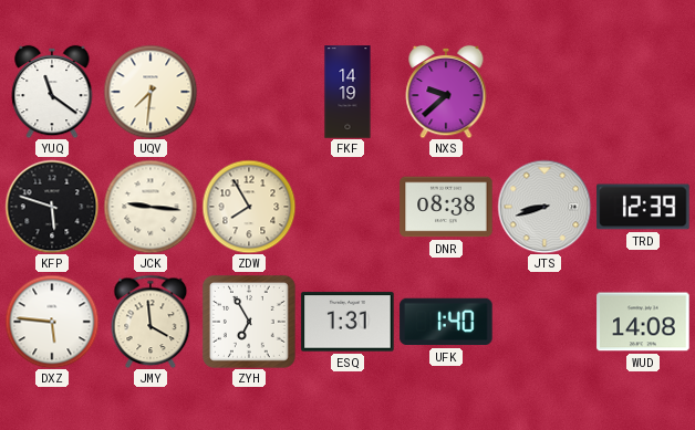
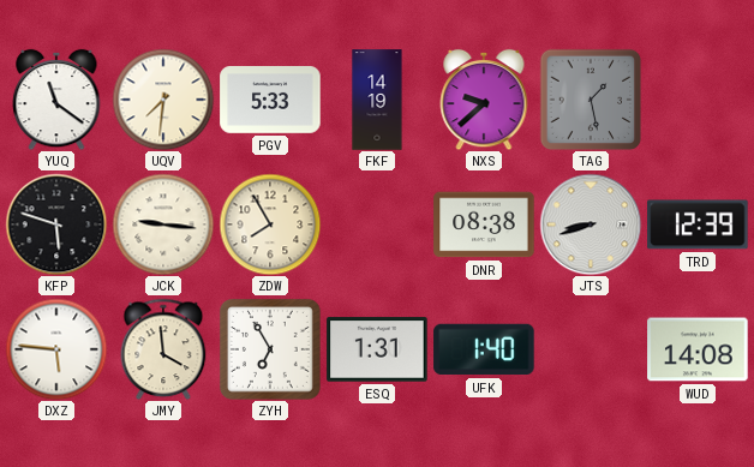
PGV: none -> 5:33
TAG: none -> 1:28
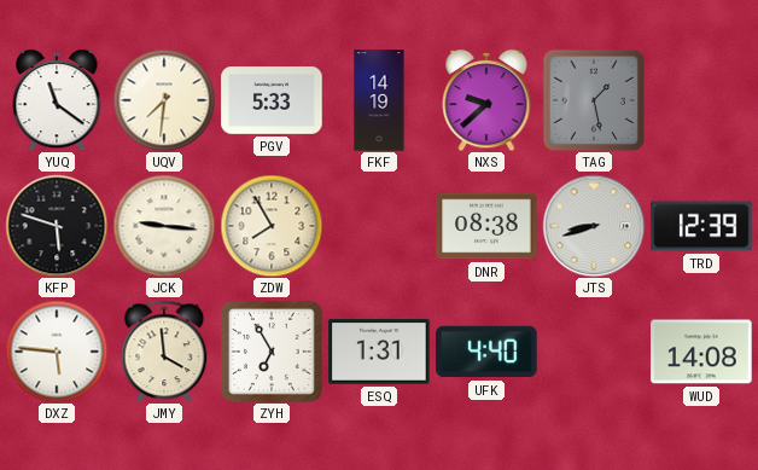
UFK: 1:40 -> 4:40
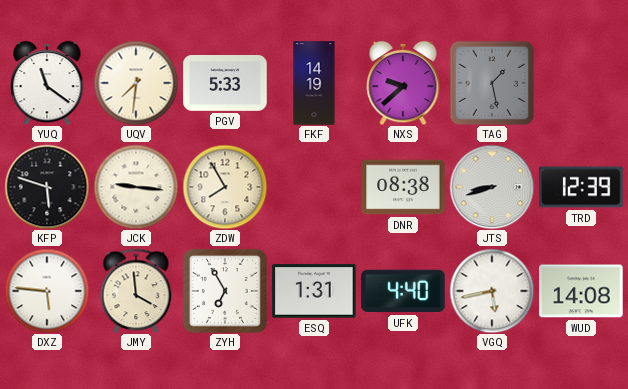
VGQ: none -> 5:43
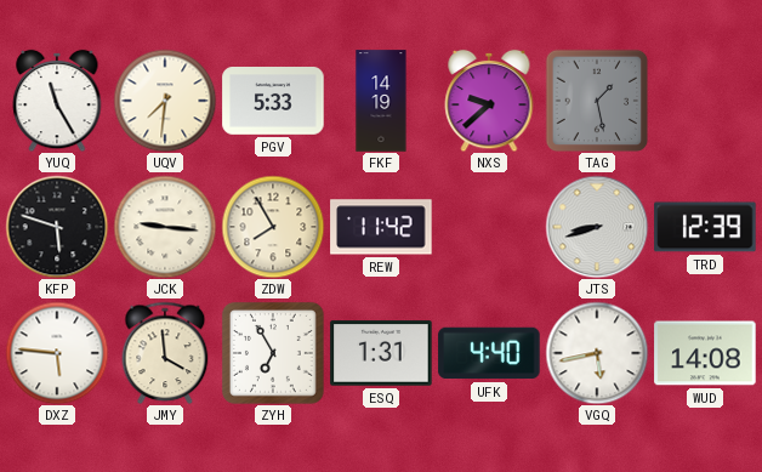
YUQ: 11:21 -> 11:25
REW: none -> 11:42
DNR: 08:38 -> none
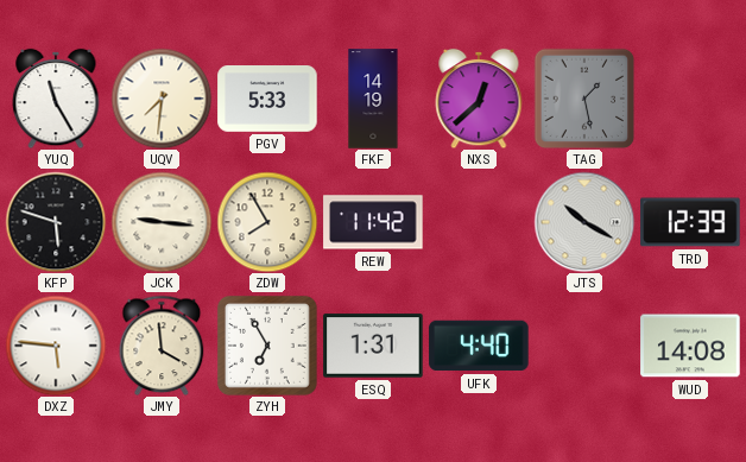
NXS: 9:38 -> 12:38
JTS: 8:42 -> 10:20
VGQ: 5:43 -> none
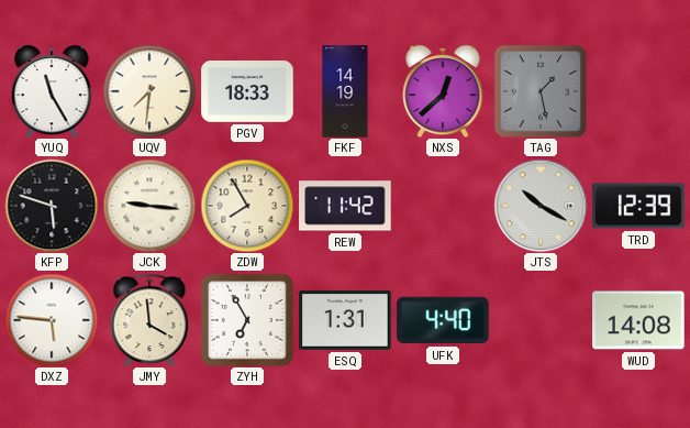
PGV: 5:33 -> 18:33
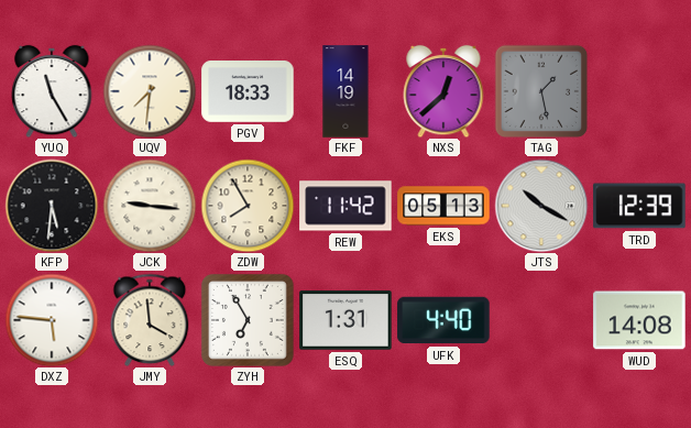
KFP: 5:48 -> 5:31
EKS: none -> 05:13
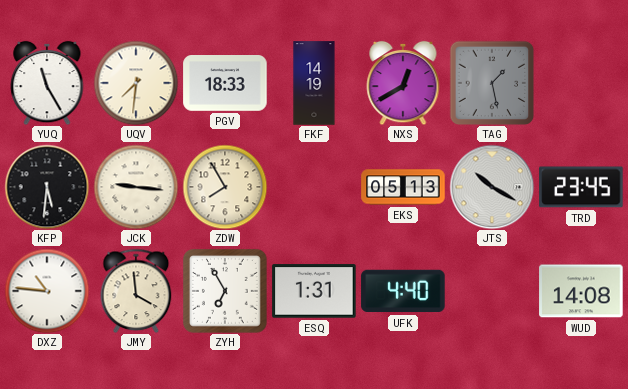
NXS: 12:38 -> 12:40
REW: 11:42 -> none
TRD: 12:39 -> 23:45
DXZ: 5:46 -> 10:46
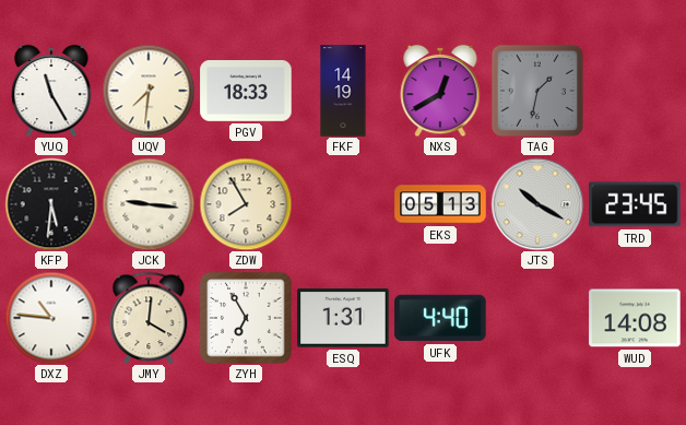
TAG: 1:28 -> 1:32
JMY: 3:59 -> 4:01
